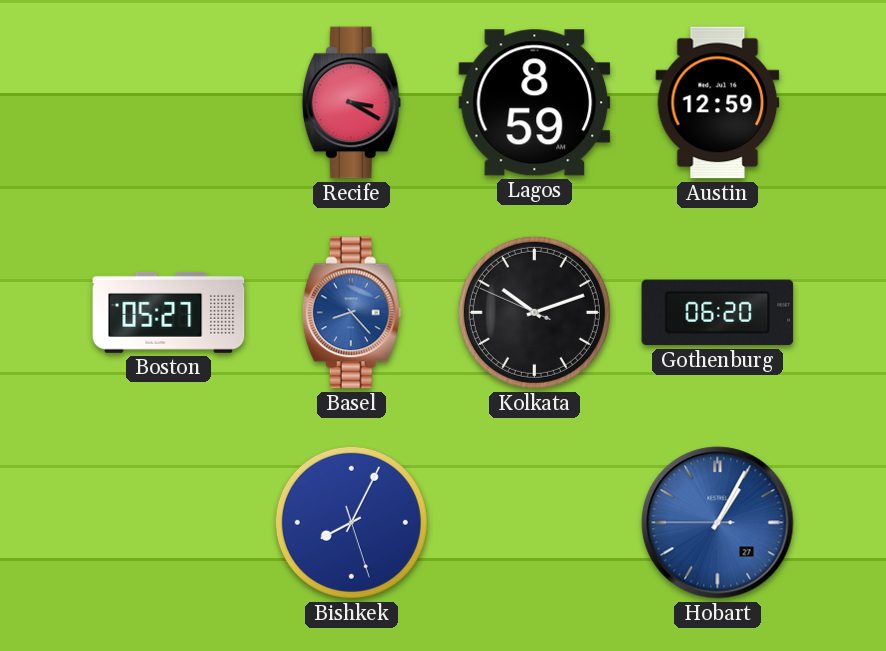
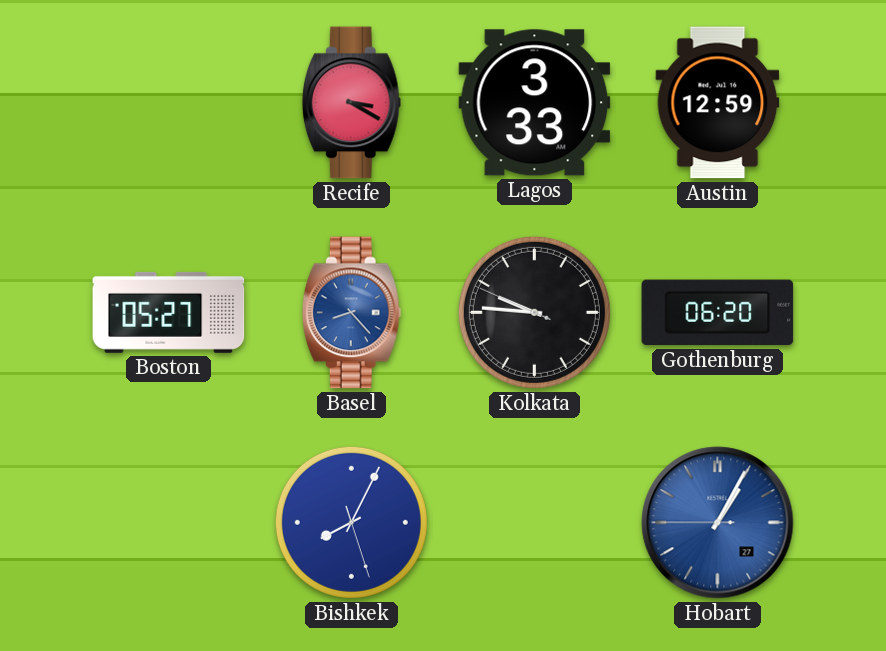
Lagos: 8:59 -> 3:33
Kolkata: 10:11 -> 9:45
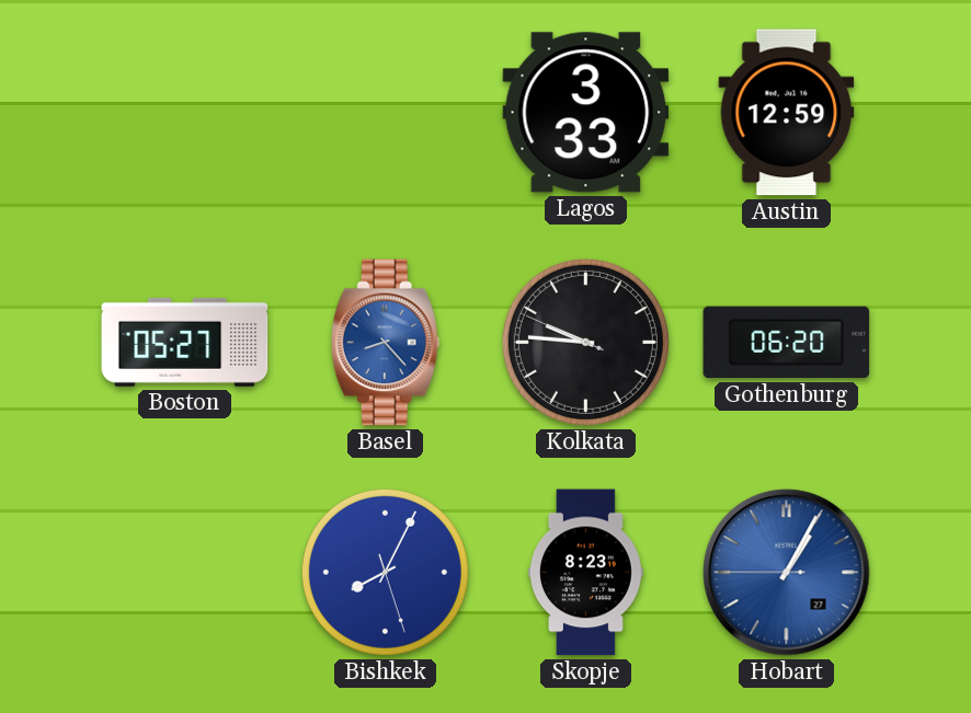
Recife: 3:20 -> none
Skopje: none -> 8:23
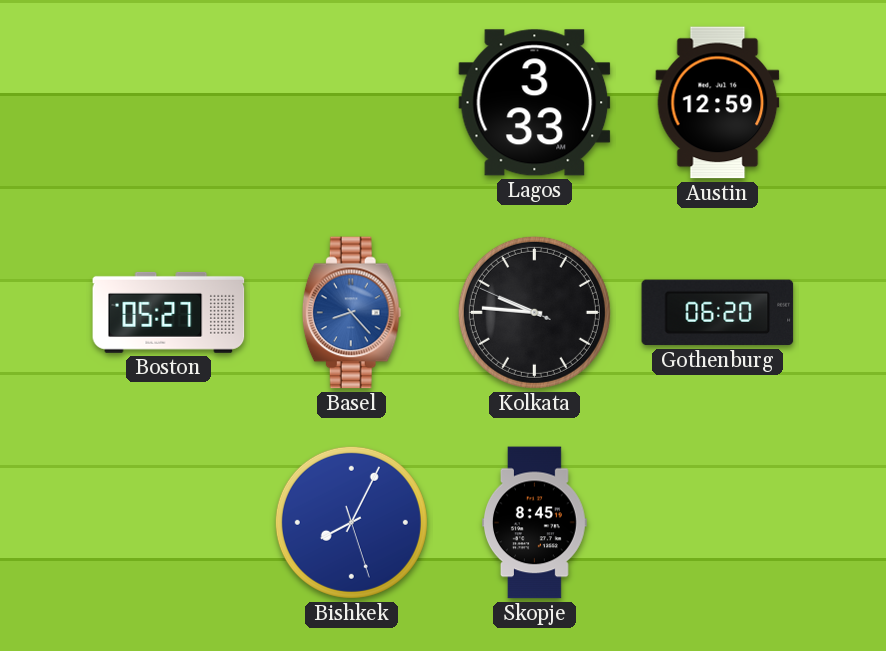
Skopje: 8:23 -> 8:45
Hobart: 1:04 -> none
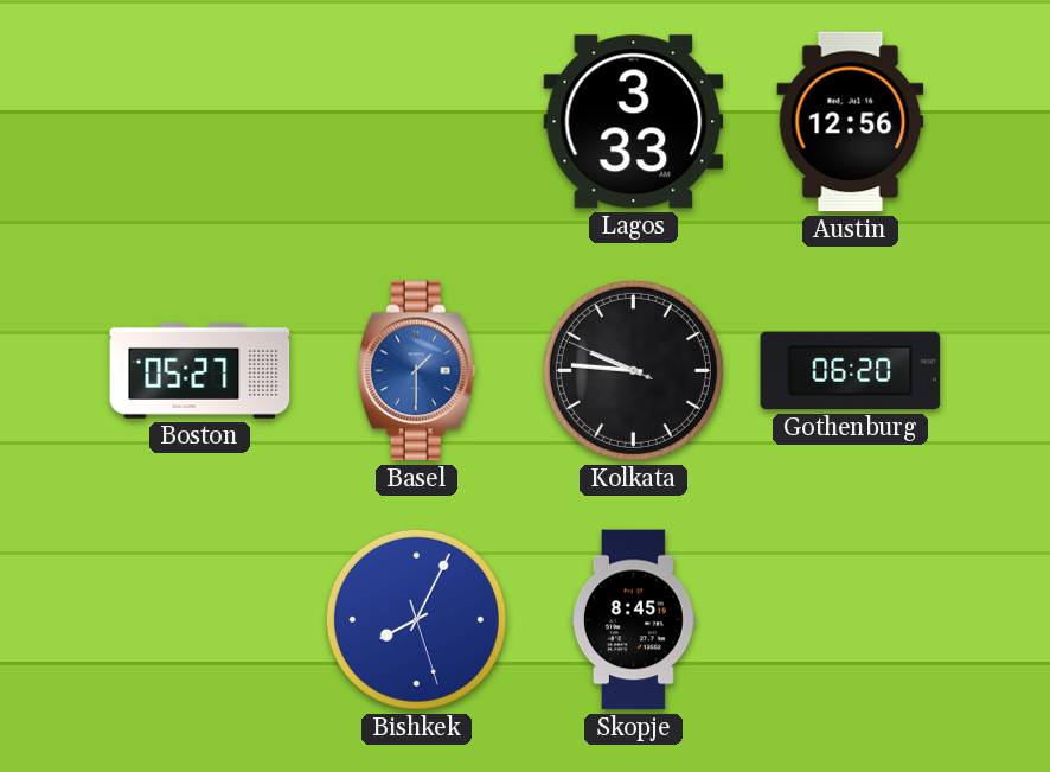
Austin: 12:59 -> 12:56
Basel: 8:23 -> 1:30
